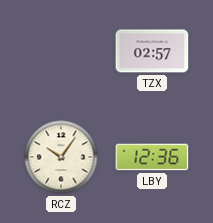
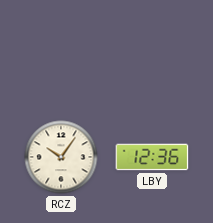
TZX: 02:57 -> none
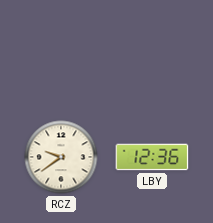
RCZ: 10:06 -> 9:39
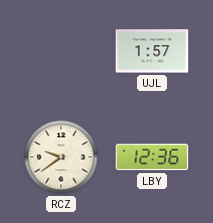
UJL: none -> 1:57
